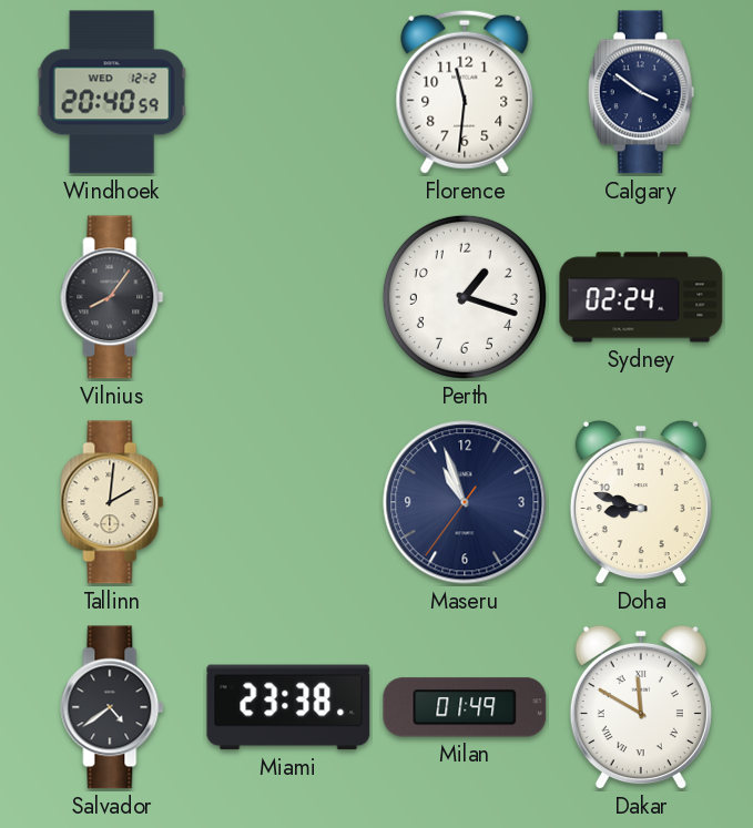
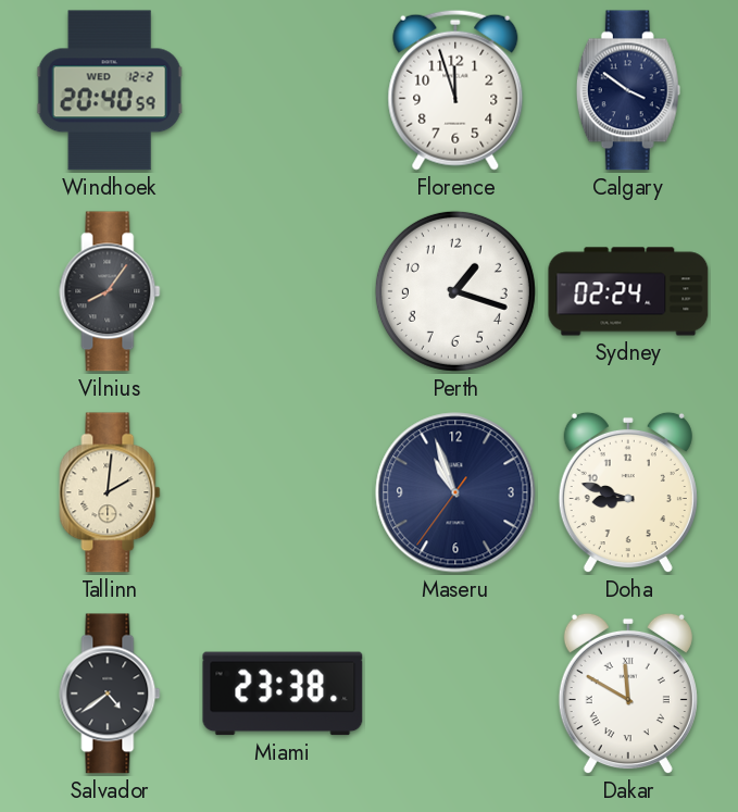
Florence: 11:31 -> 11:57
Milan: 01:49 -> none
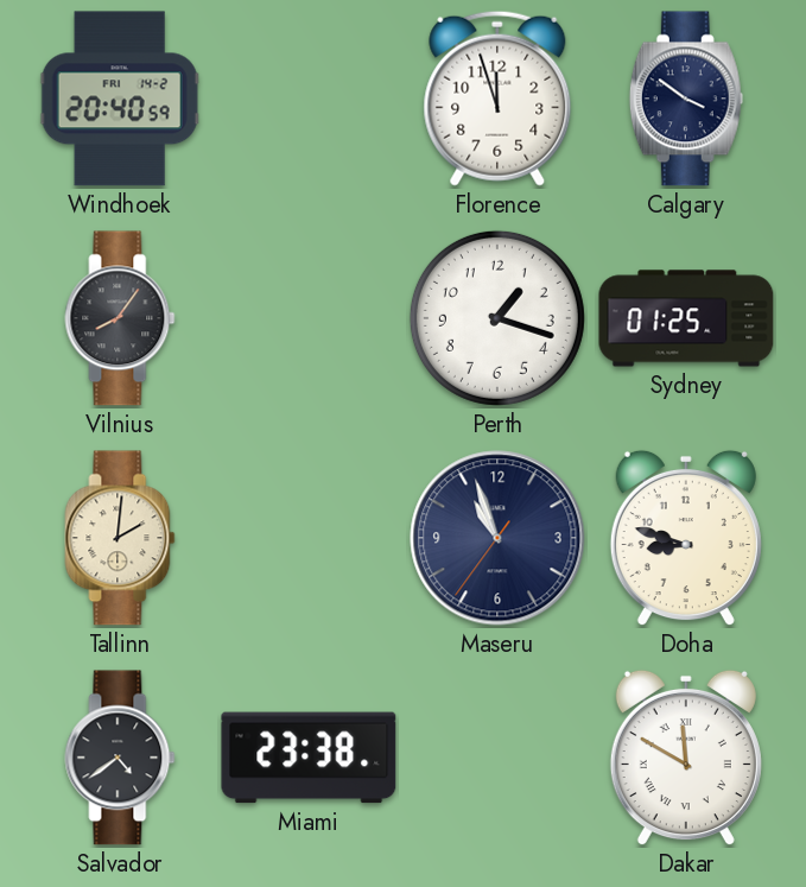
Windhoek date: WED 12-2 -> FRI 14-2
Sydney: 02:24 -> 01:25
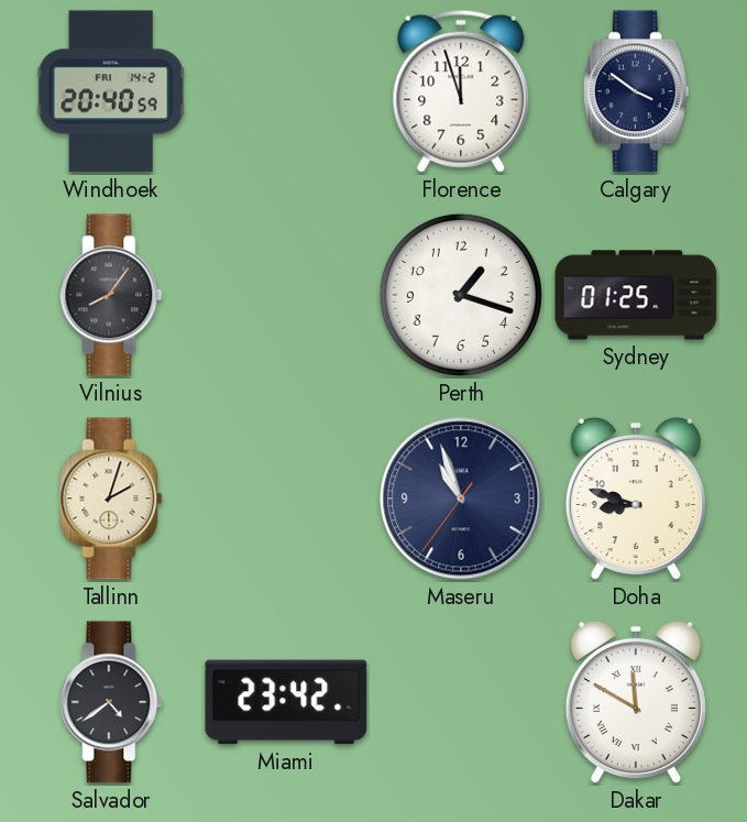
Tallinn: 2:01 -> 2:03
Miami: 23:38 -> 23:42
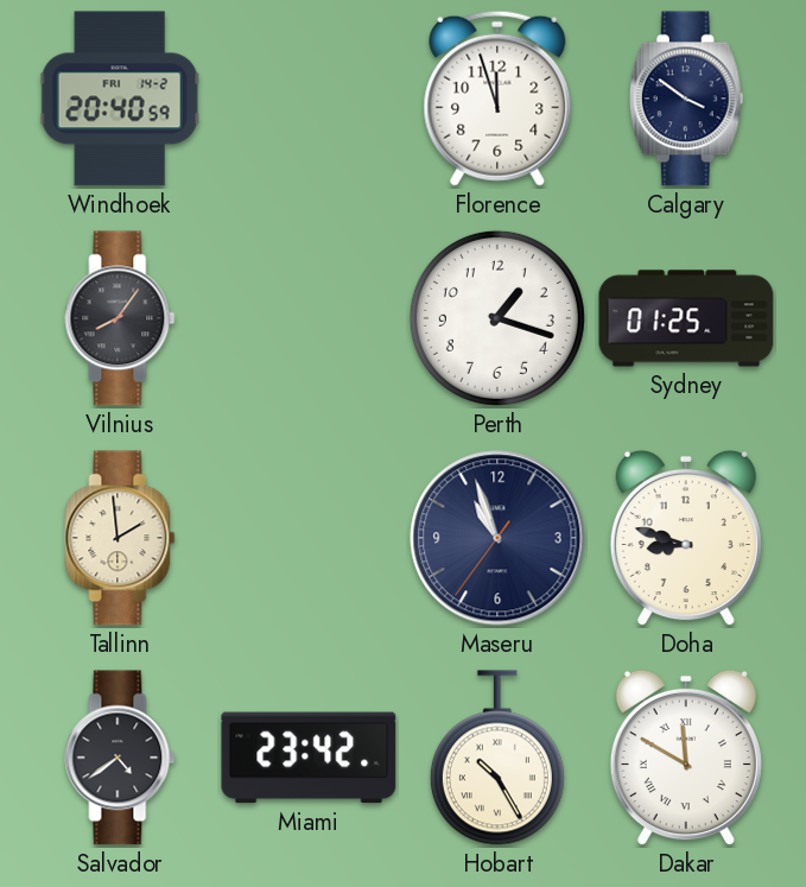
Tallinn: 2:03 -> 1:59
Hobart: none -> 10:25
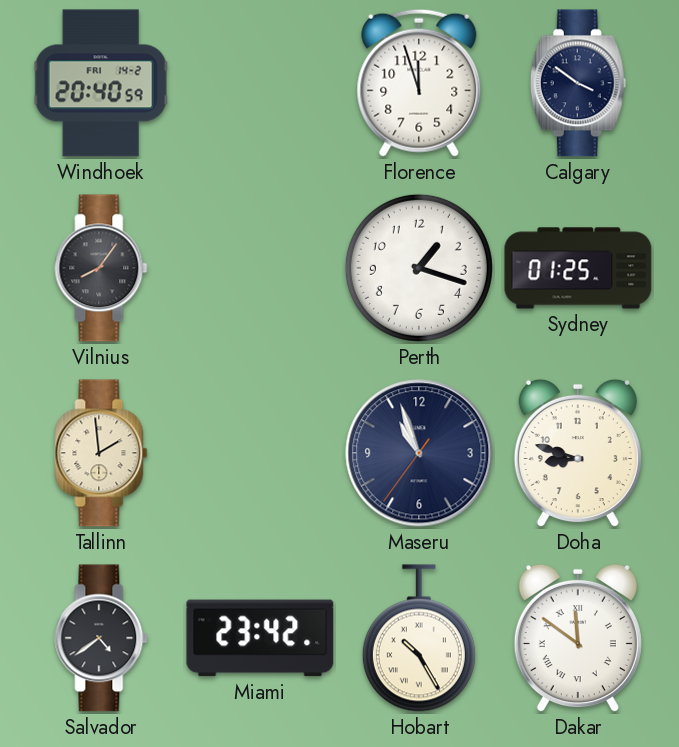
Dakar: 11:50 -> 11:51
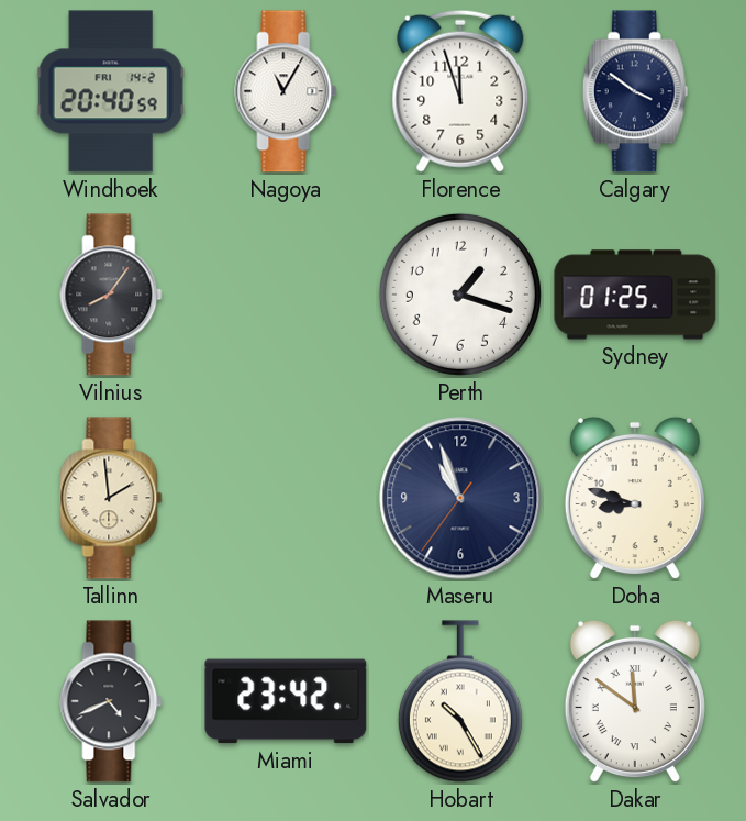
Nagoya: none -> 11:05
Salvador: 4:39 -> 4:41
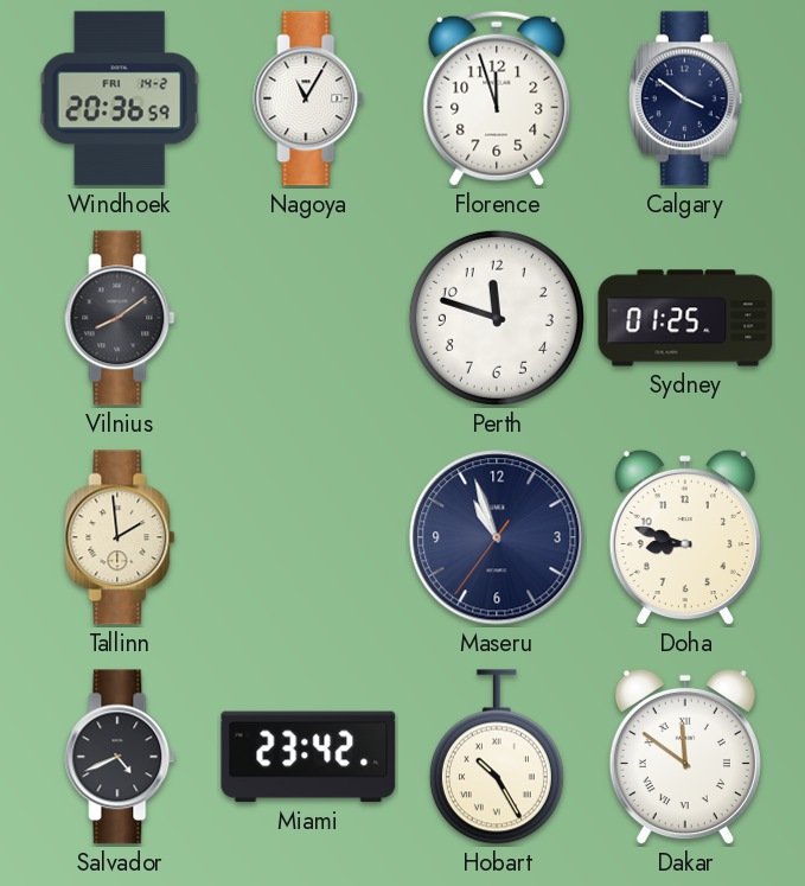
Windhoek: 20:40 -> 20:36
Vilnius: 8:06 -> 8:09
Perth: 1:18 -> 11:48
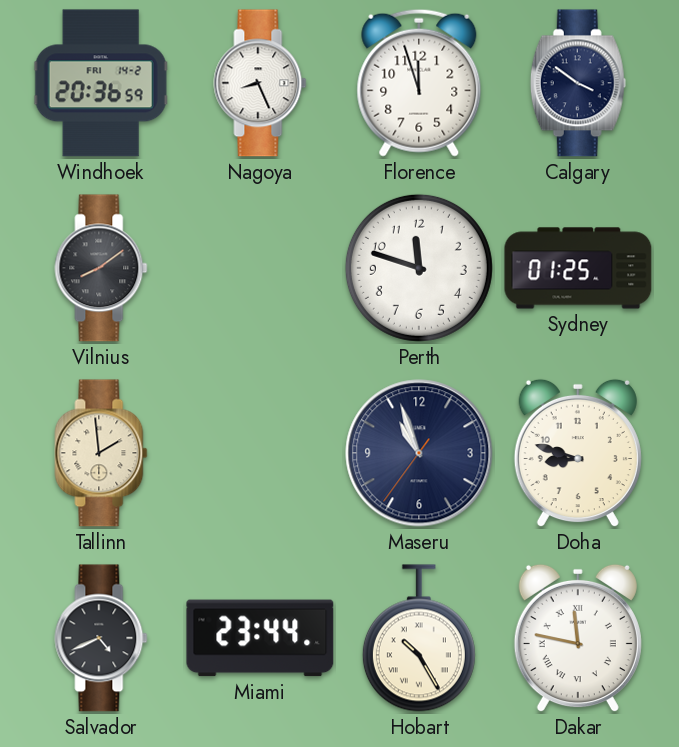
Nagoya: 11:05 -> 8:26
Miami: 23:42 -> 23:44
Dakar: 11:51 -> 11:47
